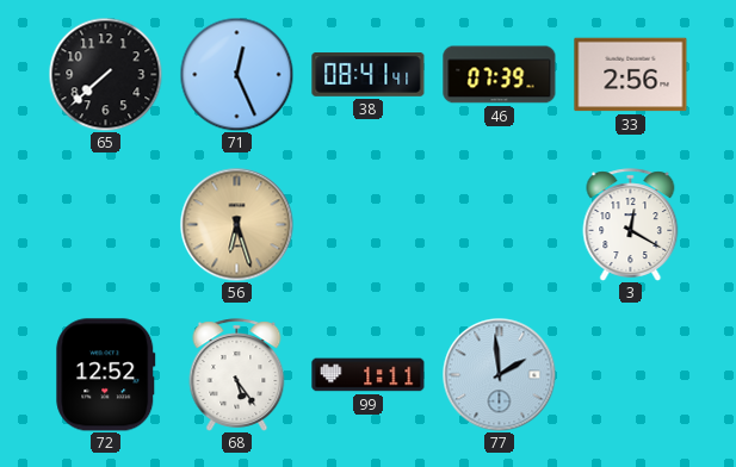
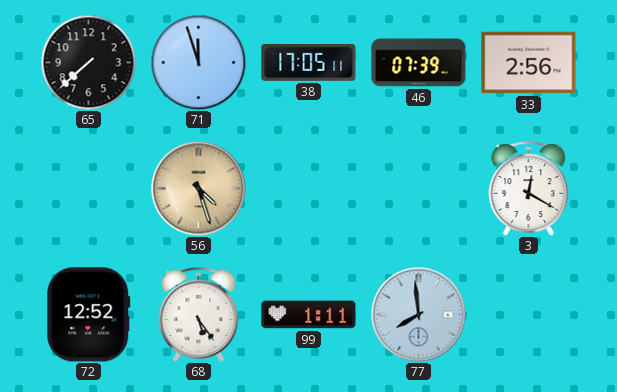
71: 12:26 -> 11:57
38: 08:41 -> 17:05
56: 6:27 -> 4:27
77: 1:59 -> 7:59
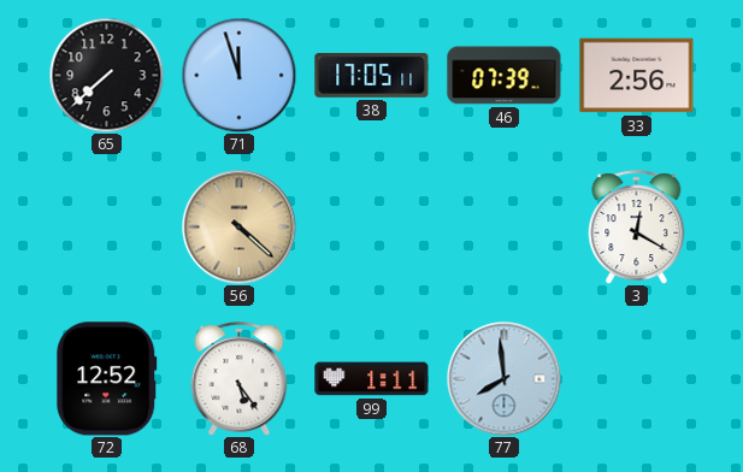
56: 4:27 -> 4:22
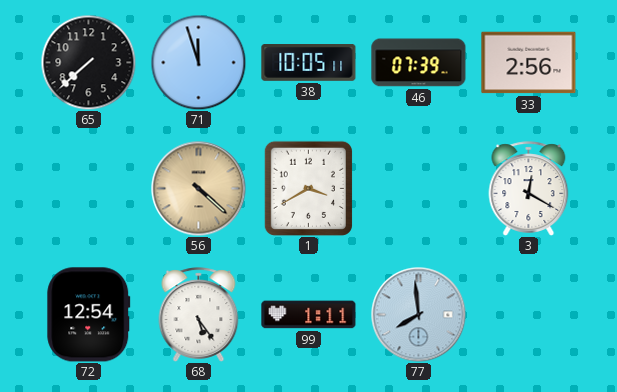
38: 17:05 -> 10:05
1: none -> 3:40
72: 12:52 -> 12:54
